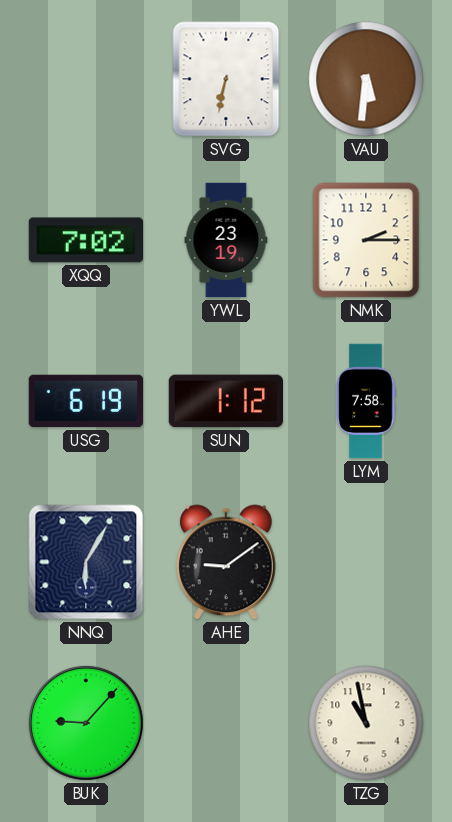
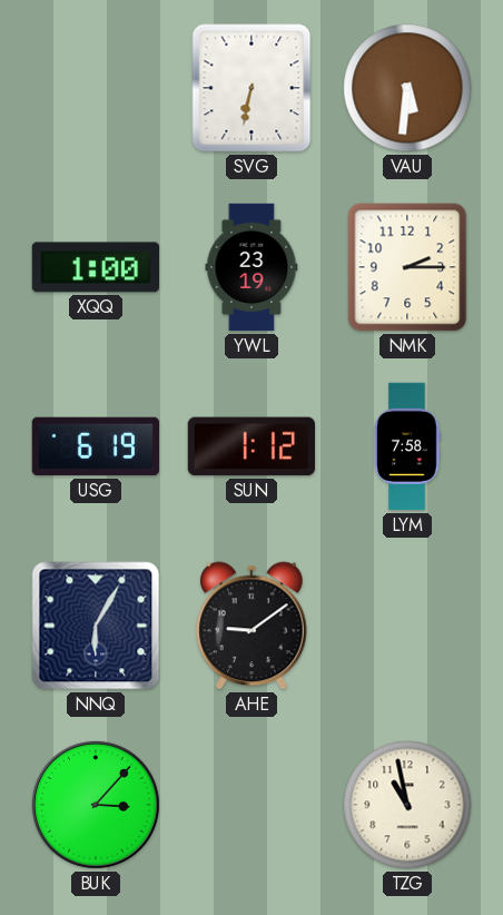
XQQ: 7:02 -> 1:00
BUK: 9:07 -> 3:07
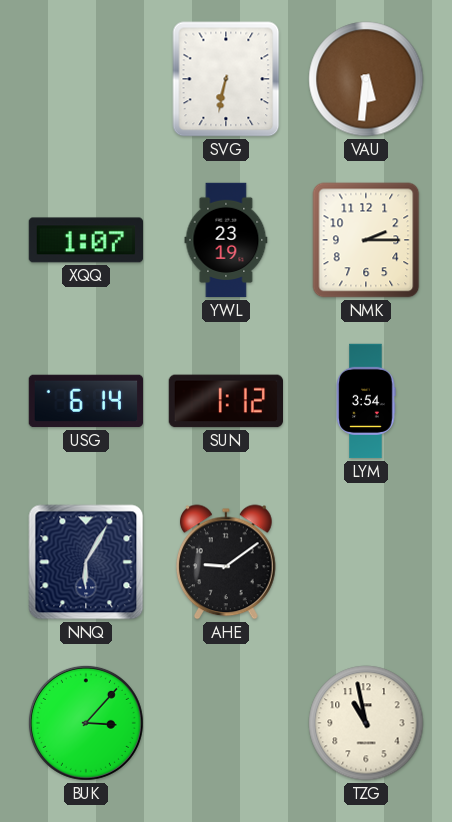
XQQ: 1:00 -> 1:07
USG: 6:19 -> 6:14
LYM: 7:58 -> 3:54
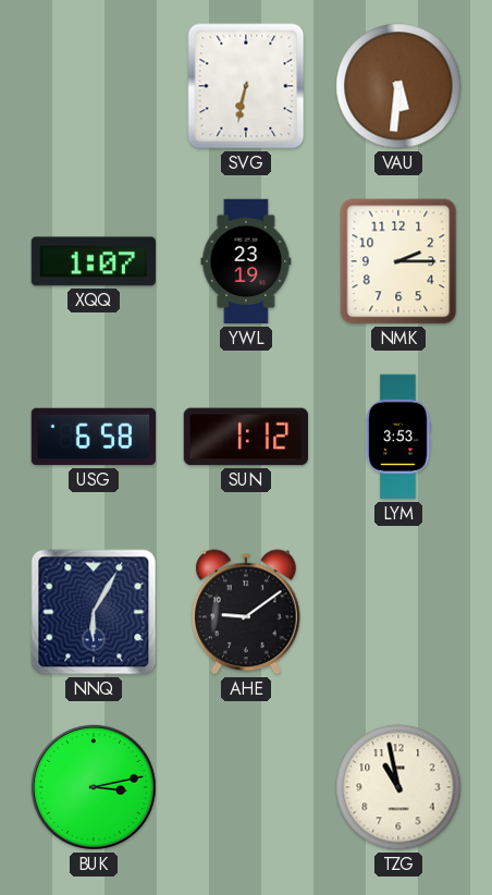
USG: 6:14 -> 6:58
LYM: 3:54 -> 3:53
BUK: 3:07 -> 3:13
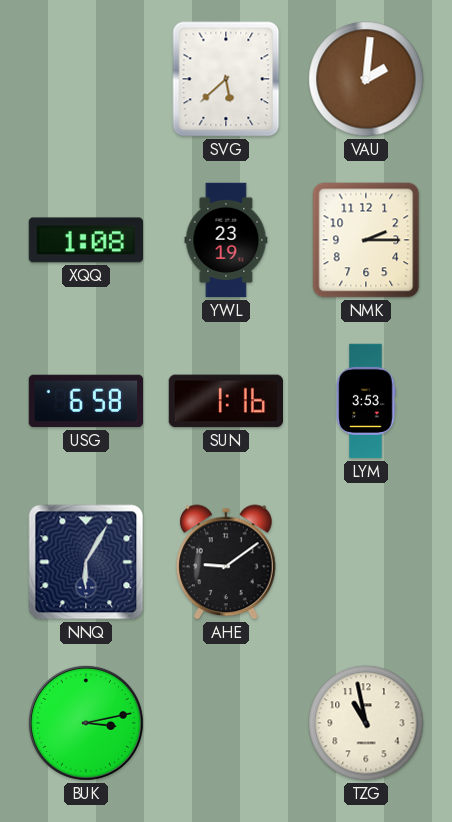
SVG: 6:32 -> 5:38
VAU: 5:31 -> 2:01
XQQ: 1:07 -> 1:08
SUN: 1:12 -> 1:16
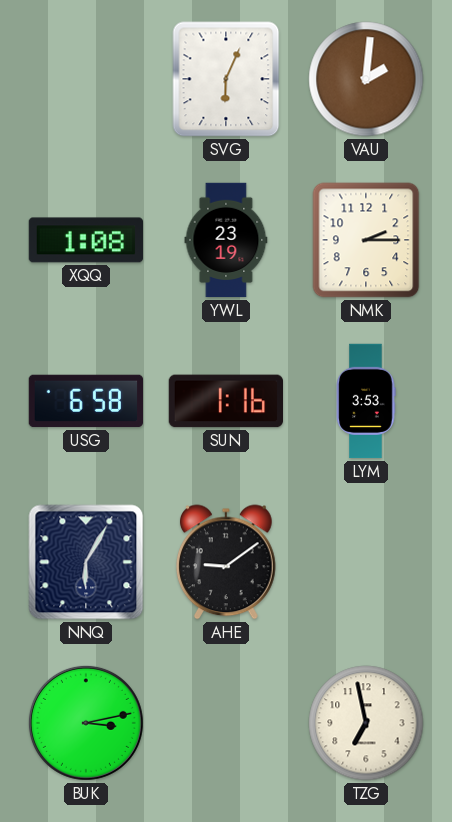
SVG: 5:38 -> 6:04
TZG: 10:58 -> 6:58
